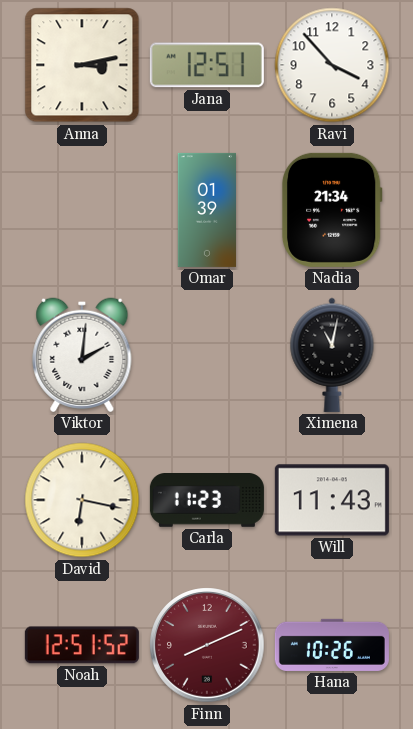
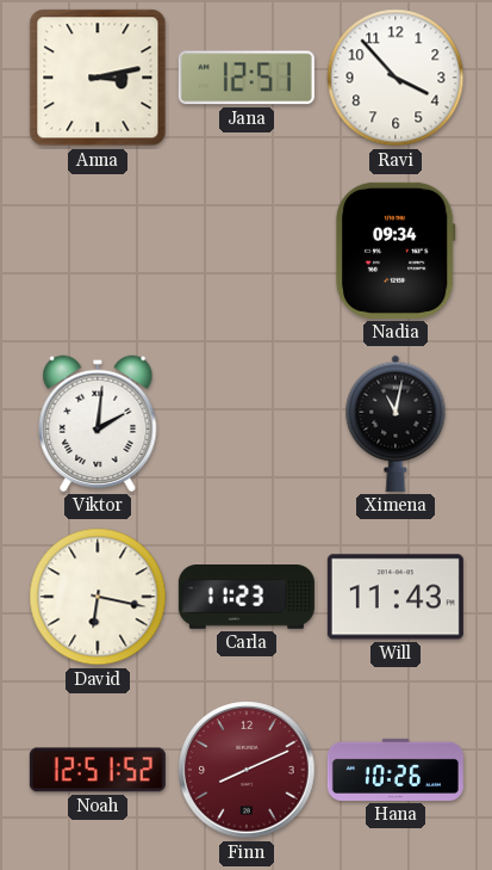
Omar: 01:39 -> none
Nadia: 21:34 -> 09:34
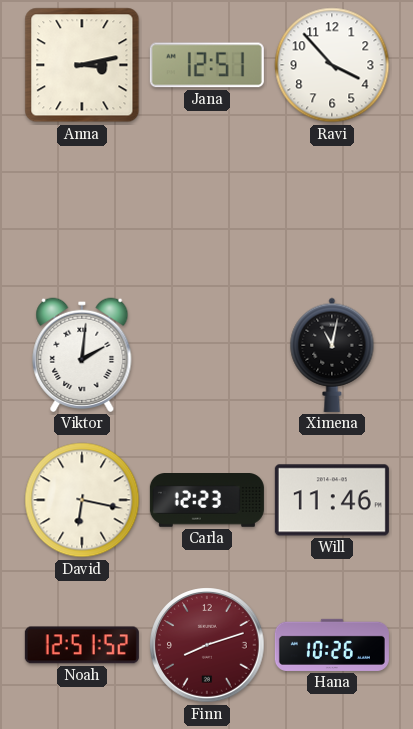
Nadia: 09:34 -> none
Carla: 11:23 -> 12:23
Will: 11:43 -> 11:46
Finn: 8:11 -> 8:12
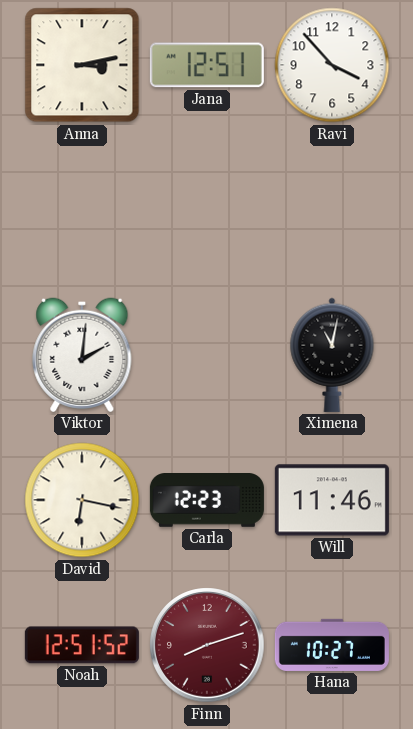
Hana: 10:26 -> 10:27
